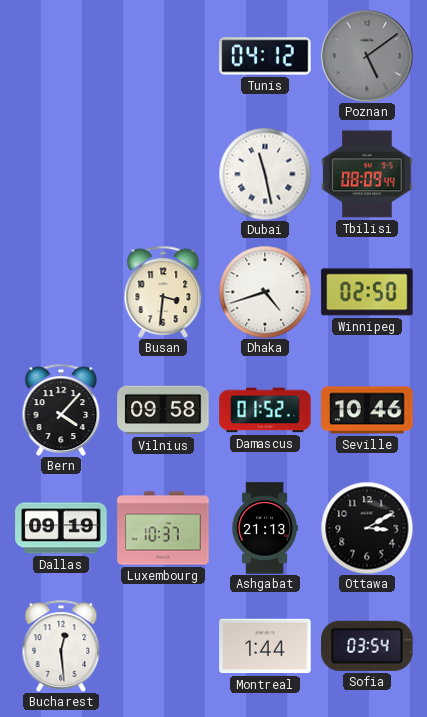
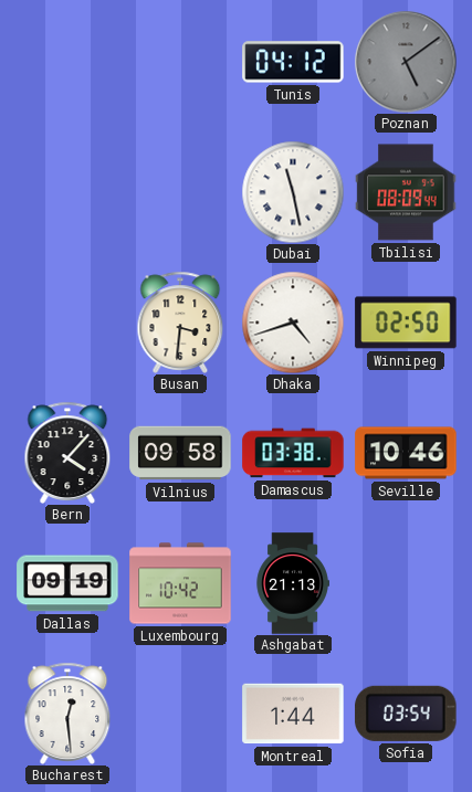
Damascus: 01:52 -> 03:38
Luxembourg: 10:37 -> 10:42
Ottawa: 3:10 -> none
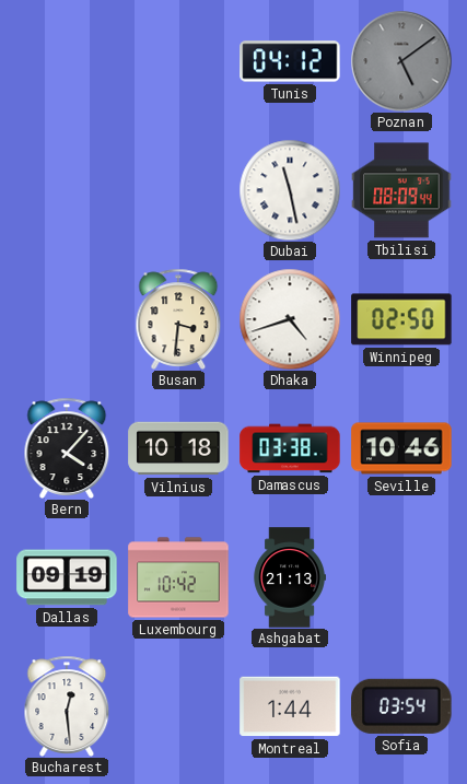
Vilnius: 09:58 -> 10:18
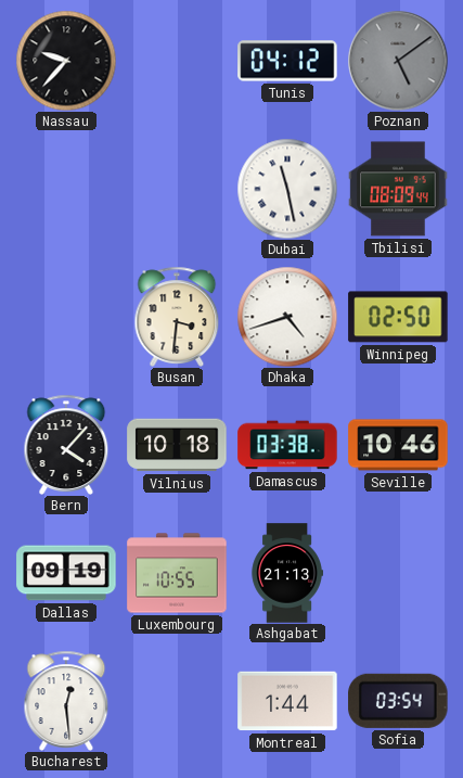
Nassau: none -> 9:37
Luxembourg: 10:42 -> 10:55
